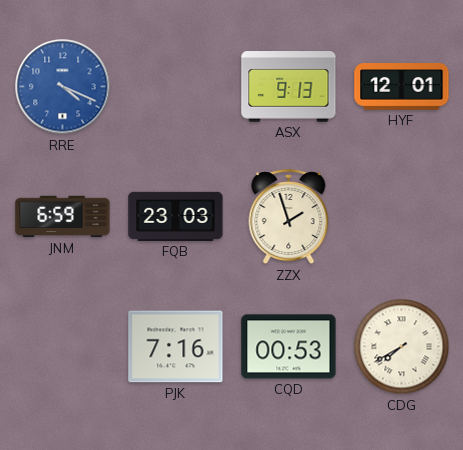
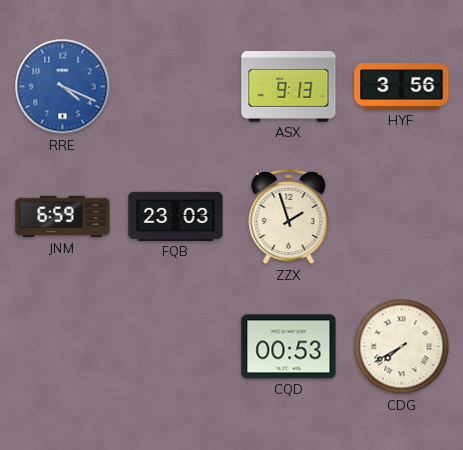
HYF: 12:01 -> 3:56
PJK: 7:16 -> none
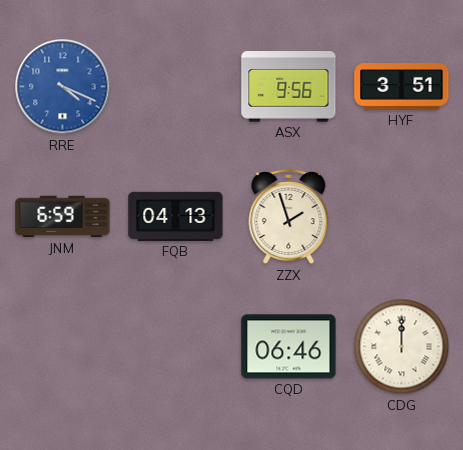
ASX: 9:13 -> 9:56
HYF: 3:56 -> 3:51
FQB: 23:03 -> 04:13
CQD: 00:53 -> 06:46
CDG: 7:40 -> 12:00
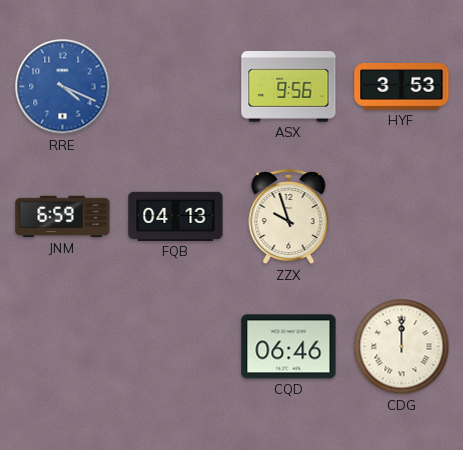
HYF: 3:51 -> 3:53
ZZX: 1:57 -> 9:57
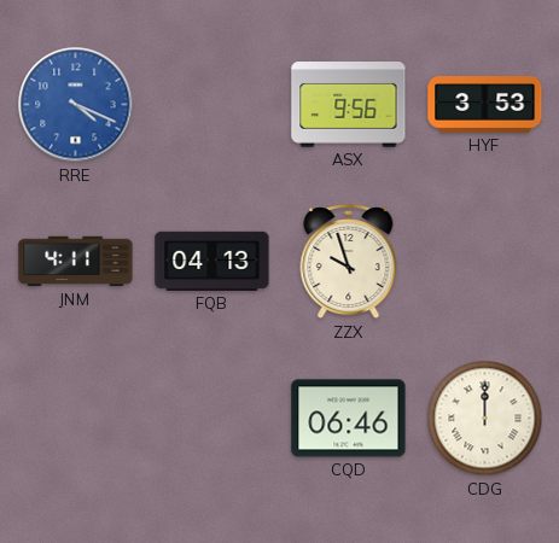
JNM: 6:59 -> 4:11
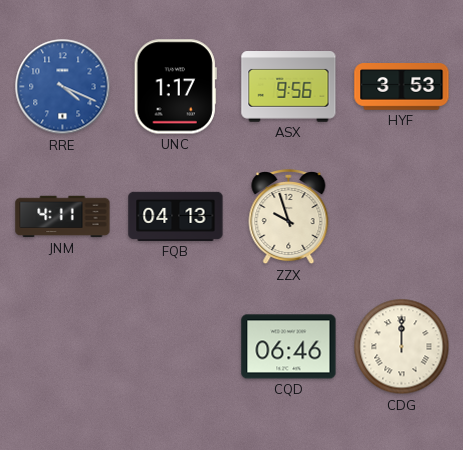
UNC: none -> 1:17
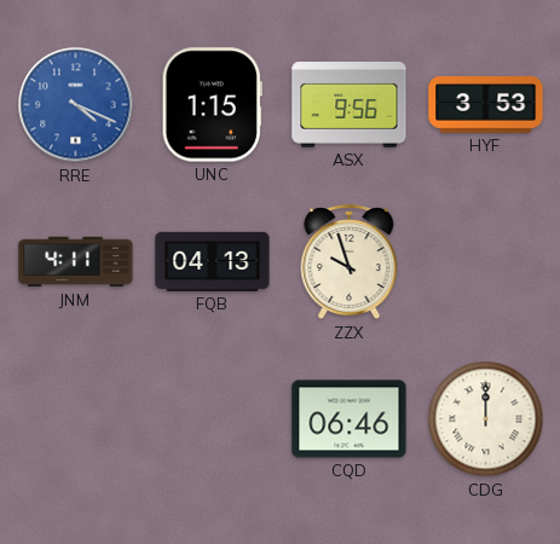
UNC: 1:17 -> 1:15
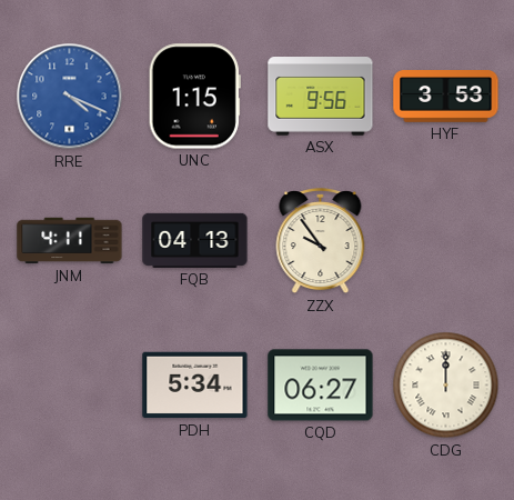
ZZX: 9:57 -> 9:54
PDH: none -> 5:34
CQD: 06:46 -> 06:27
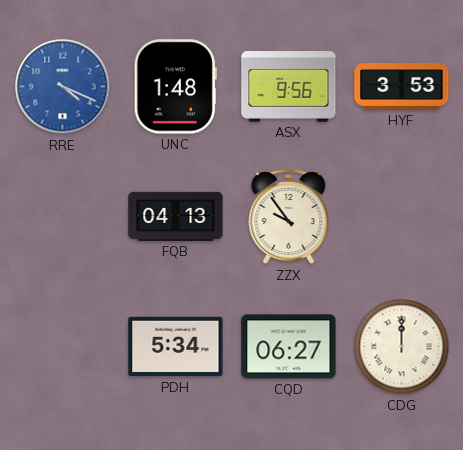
UNC: 1:15 -> 1:48
JNM: 4:11 -> none
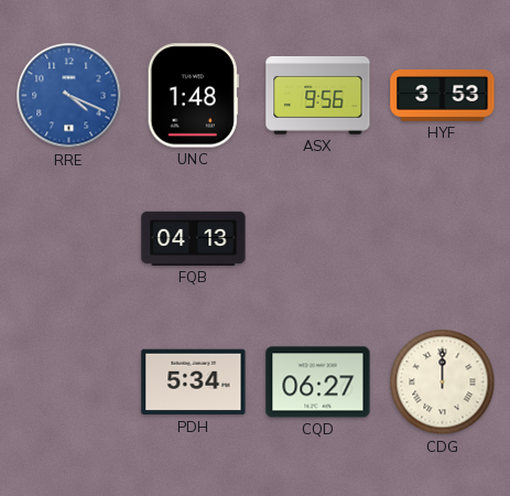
ZZX: 9:54 -> none
